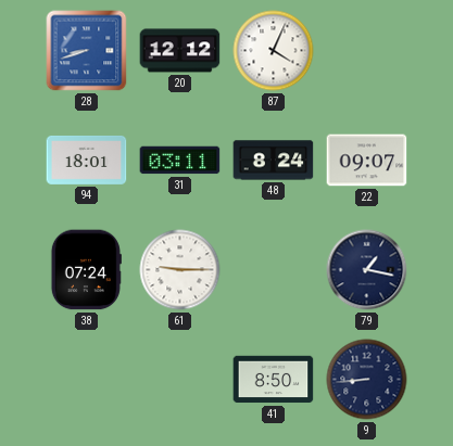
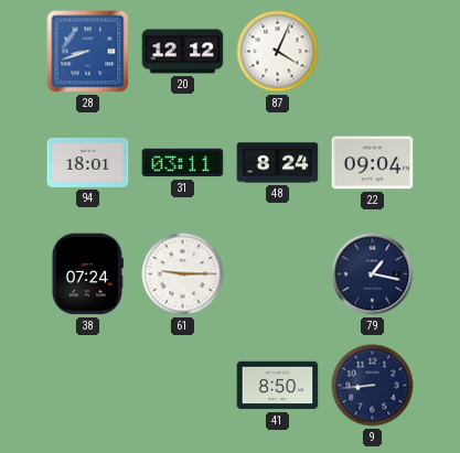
22: 09:07 -> 09:04
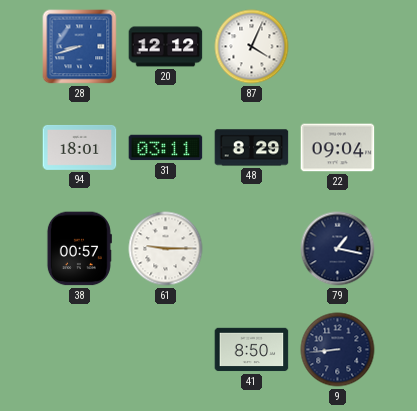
48: 8:24 -> 8:29
38: 07:24 -> 00:57
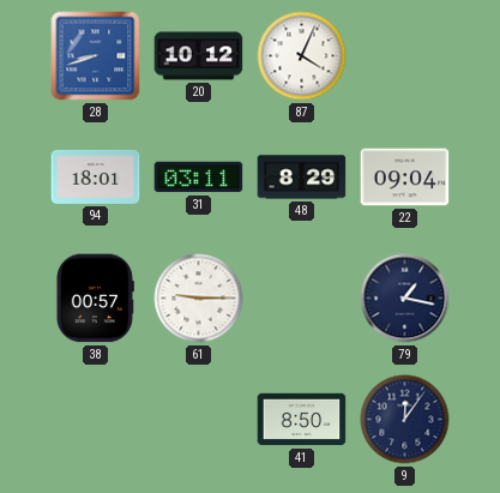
20: 12:12 -> 10:12
9: 8:44 -> 12:06
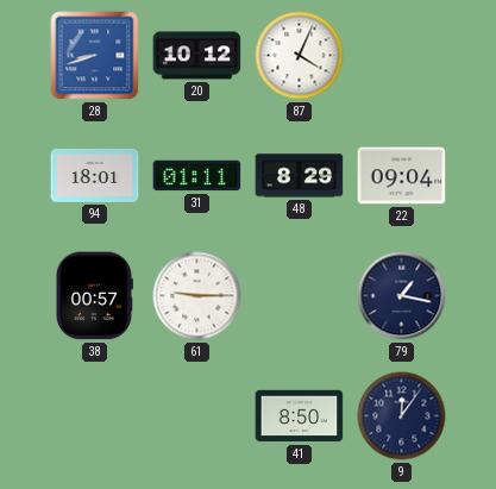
31: 03:11 -> 01:11
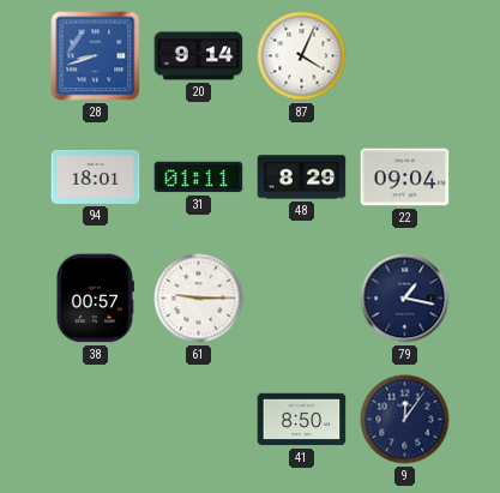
20: 10:12 -> 9:14
